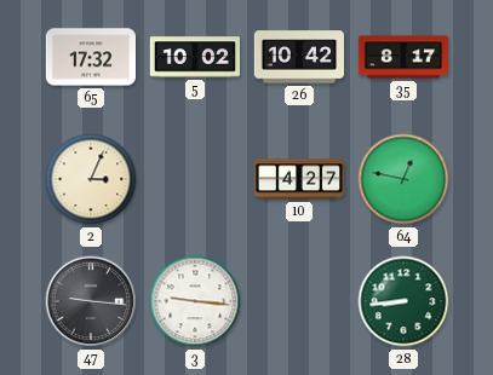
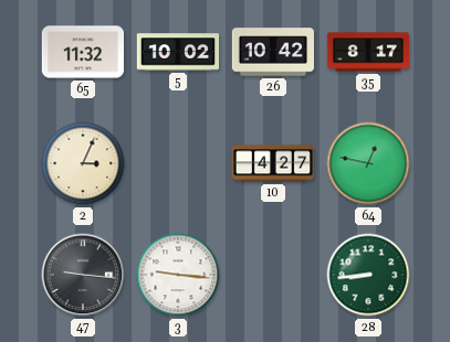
65: 17:32 -> 11:32
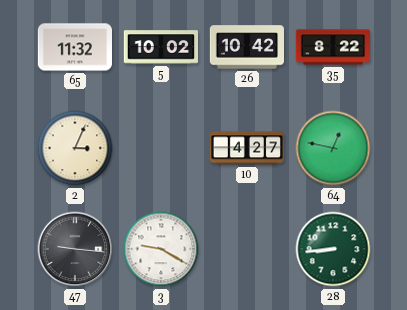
35: 8:17 -> 8:22
3: 9:16 -> 9:20
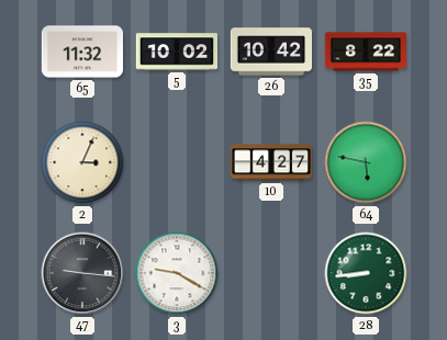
64: 12:47 -> 5:47
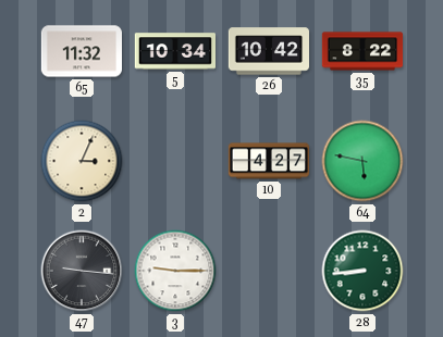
5: 10:02 -> 10:34
3: 9:20 -> 9:15
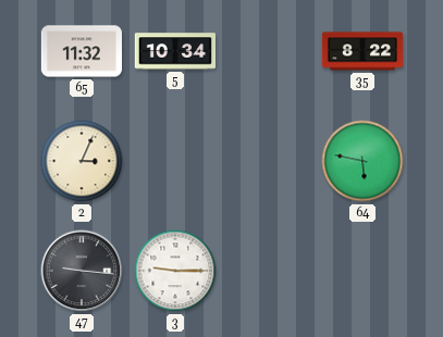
26: 10:42 -> none
10: 4:27 -> none
28: 8:44 -> none
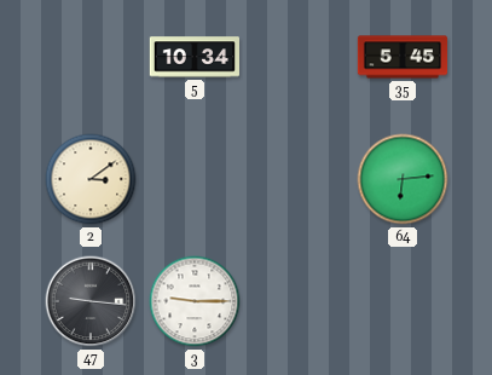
65: 11:32 -> none
35: 8:22 -> 5:45
2: 3:04 -> 3:09
64: 5:47 -> 6:14
